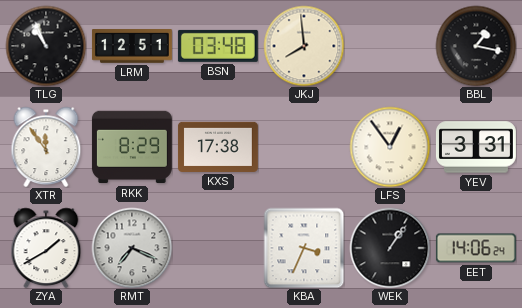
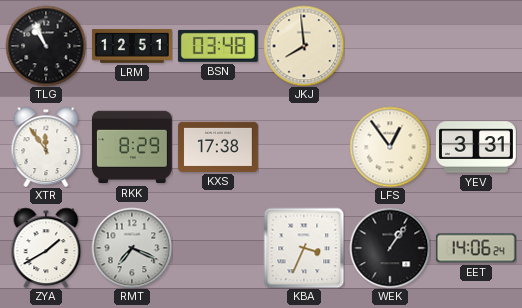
BBL: 1:17 -> none
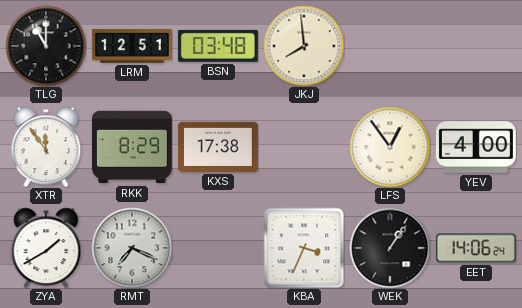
TLG: 10:56 -> 11:00
YEV: 3:31 -> 4:00
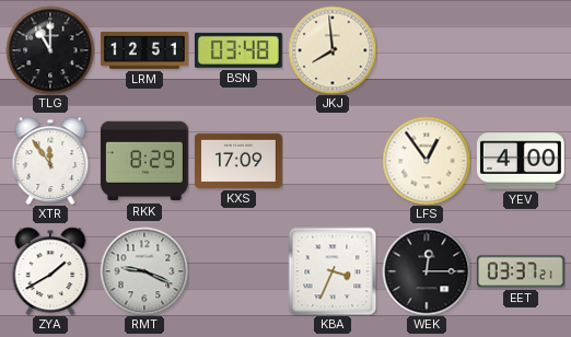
KXS: 17:38 -> 17:09
RMT: 7:19 -> 9:19
WEK: 1:06 -> 12:15
EET: 14:06 -> 03:37
